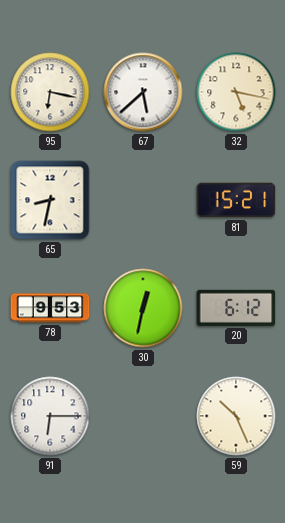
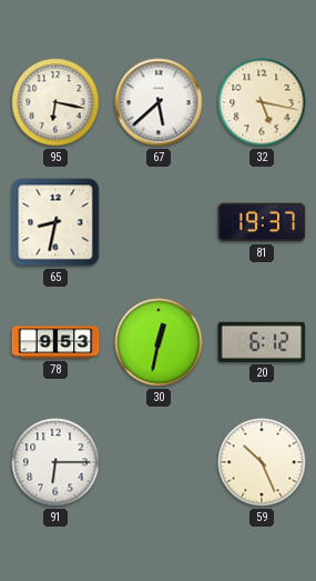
81: 15:21 -> 19:37
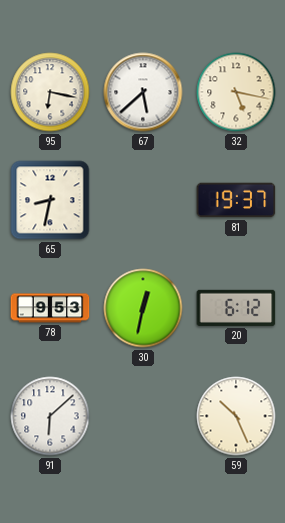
91: 6:15 -> 6:08
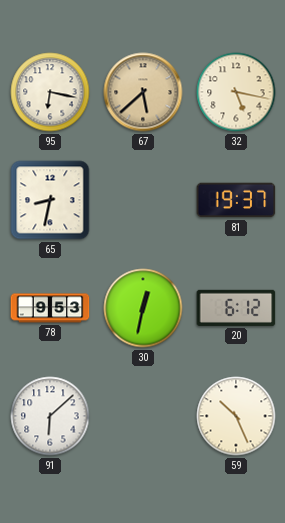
67 dial: white -> champagne
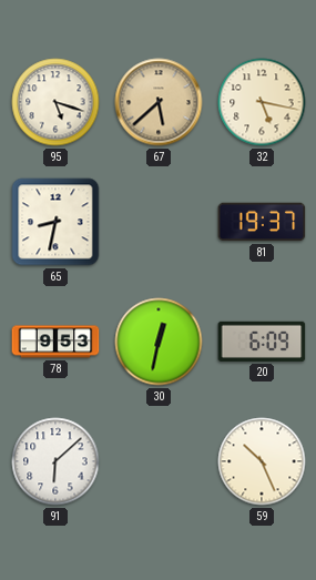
95: 6:17 -> 5:18
20: 6:12 -> 6:09
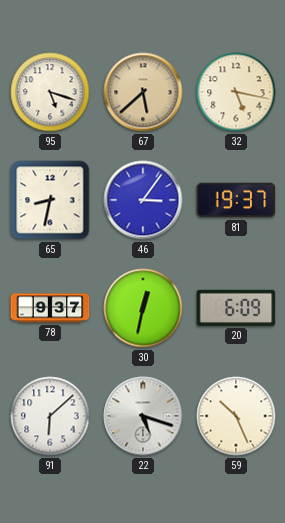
46: none -> 3:06
78: 9:53 -> 9:37
22: none -> 5:18
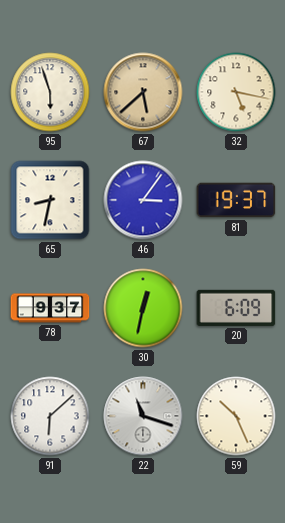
95: 5:18 -> 5:57
22: 5:18 -> 11:18
